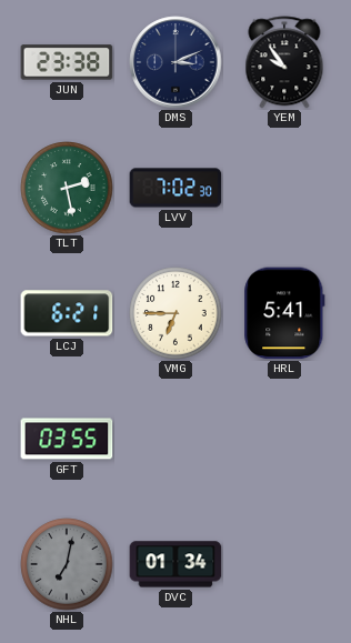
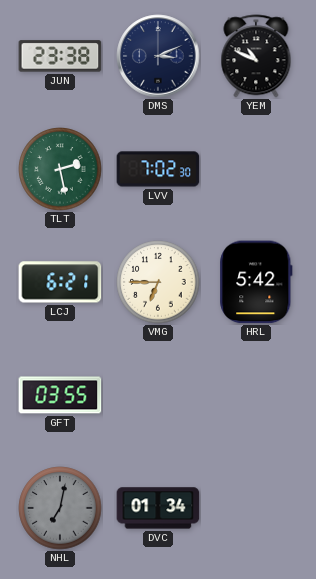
YEM: 9:54 -> 10:49
HRL: 5:41 -> 5:42
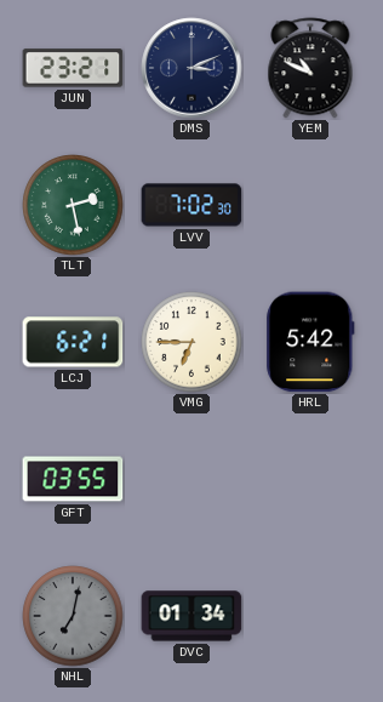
JUN: 23:38 -> 23:21
